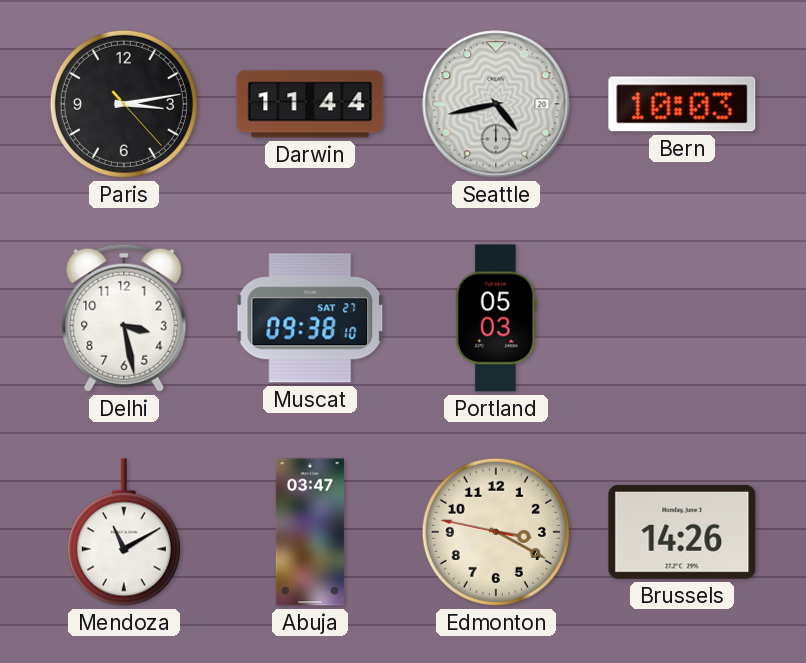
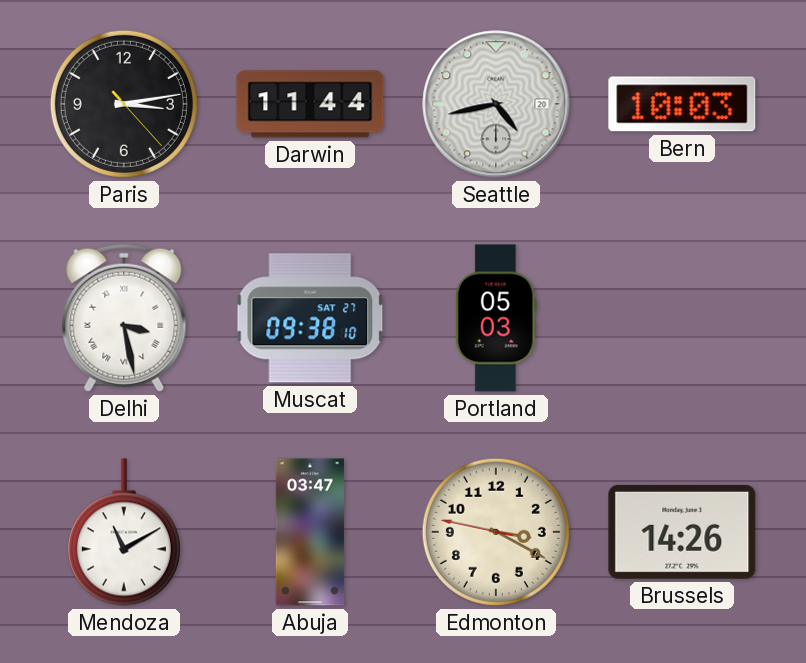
Delhi numerals: Arabic -> Roman
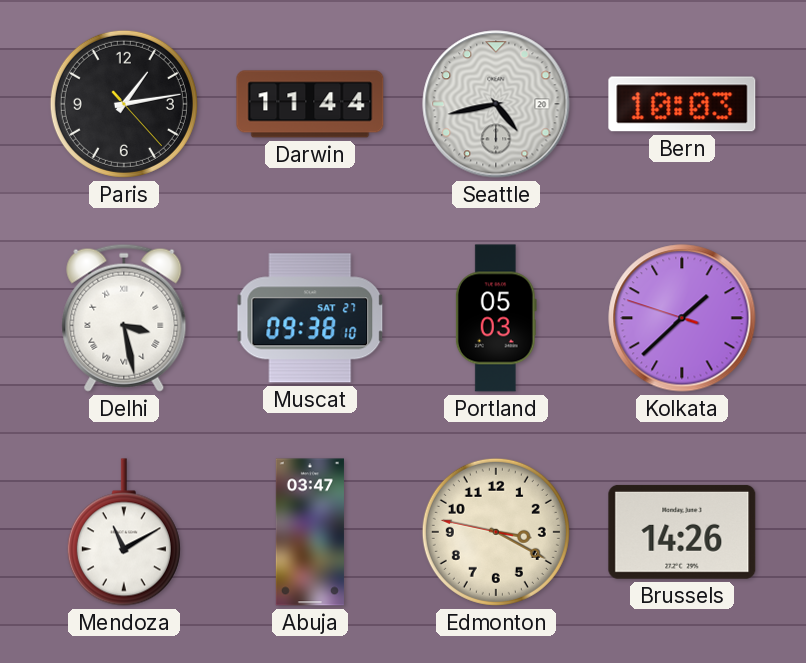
Paris: 3:13 -> 1:13
Kolkata: none -> 1:37
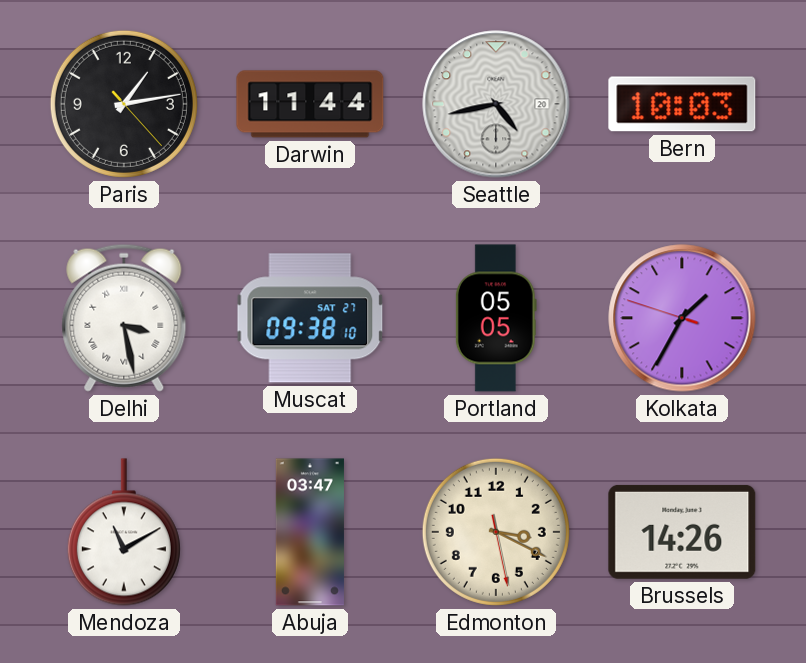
Portland: 05:03 -> 05:05
Kolkata: 1:37 -> 1:34
Edmonton: 3:19:47 -> 3:19:28
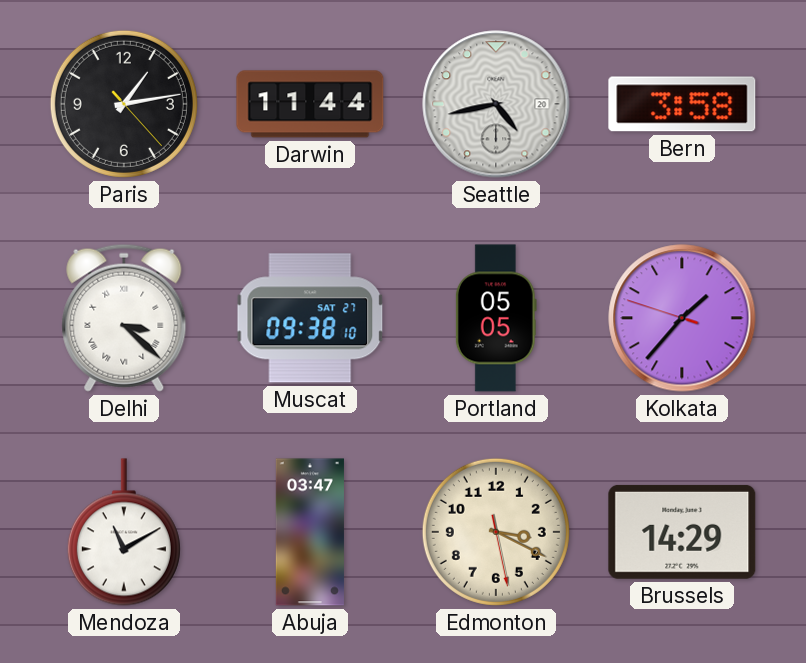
Bern: 10:03 -> 3:58
Delhi: 3:28 -> 3:22
Kolkata: 1:34 -> 1:36
Brussels: 14:26 -> 14:29
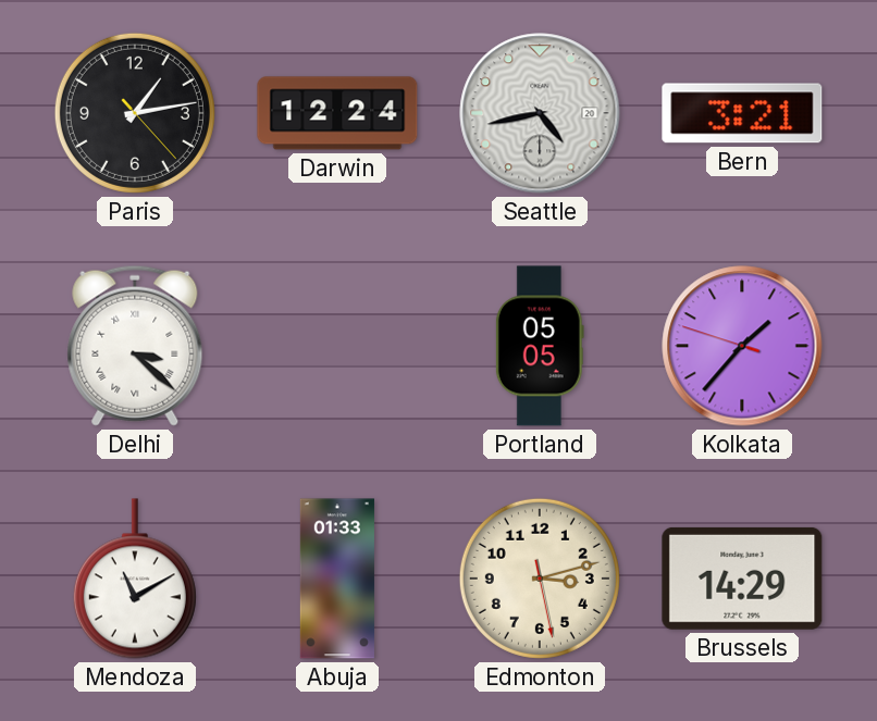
Darwin: 11:44 -> 12:24
Bern: 3:58 -> 3:21
Muscat: 09:38 -> none
Abuja: 03:47 -> 01:33
Edmonton: 3:19 -> 3:12
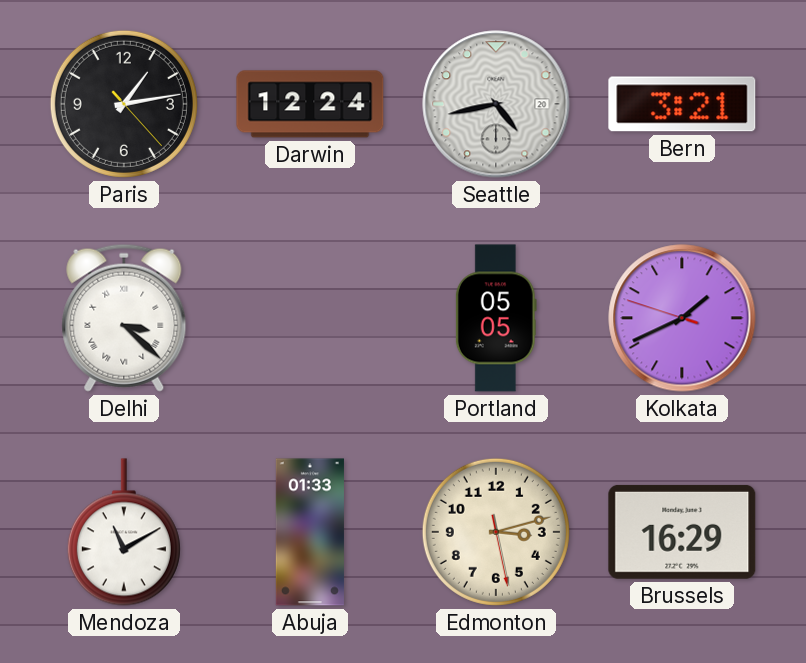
Kolkata: 1:36 -> 1:40
Brussels: 14:29 -> 16:29
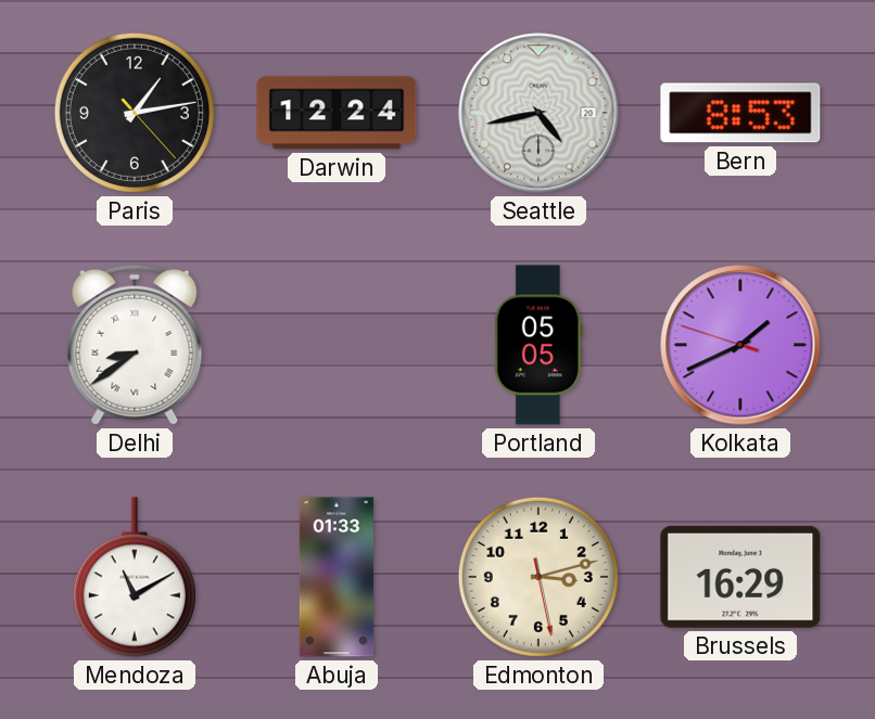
Bern: 3:21 -> 8:53
Delhi: 3:22 -> 8:39
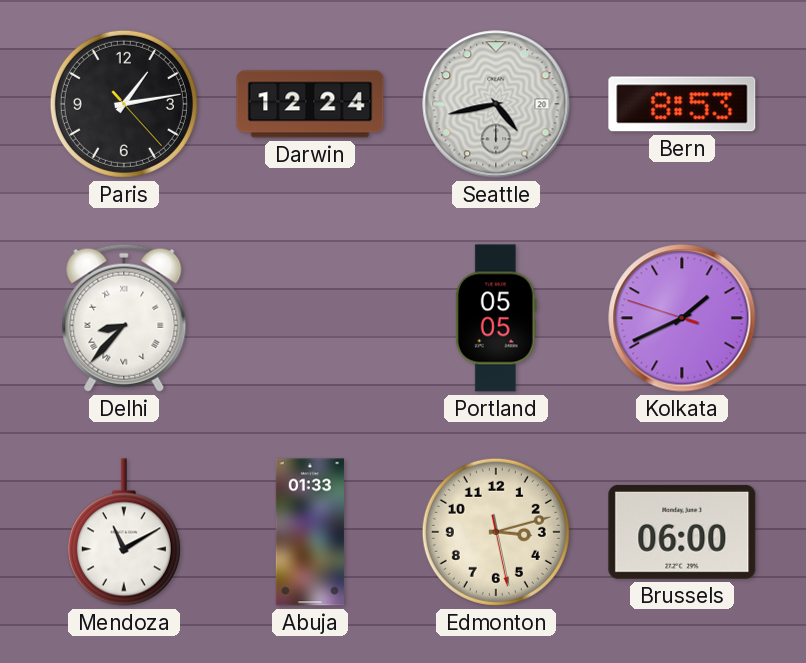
Delhi: 8:39 -> 8:37
Brussels: 16:29 -> 06:00
